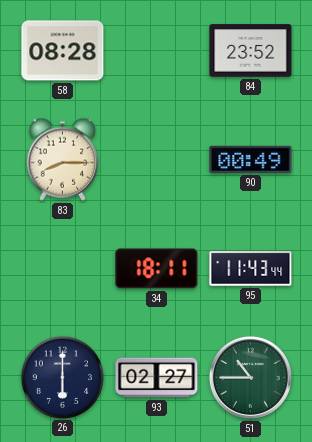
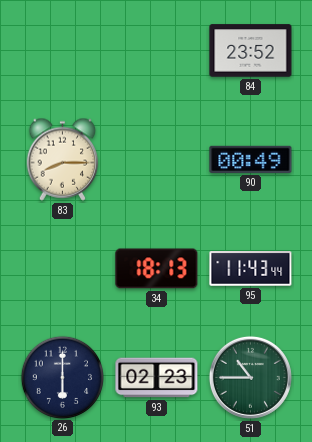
58: 08:28 -> none
34: 18:11 -> 18:13
93: 02:27 -> 02:23
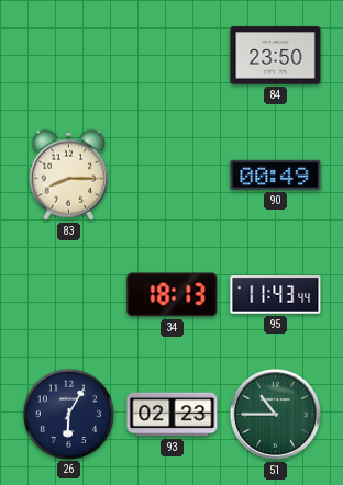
84: 23:52 -> 23:50
26: 6:00 -> 6:05
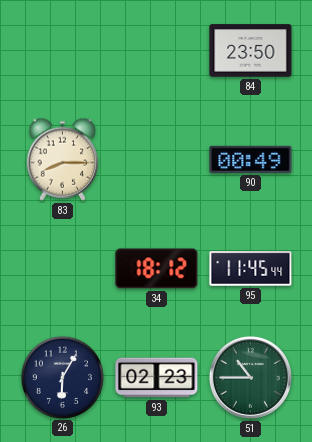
34: 18:13 -> 18:12
95: 11:43 -> 11:45
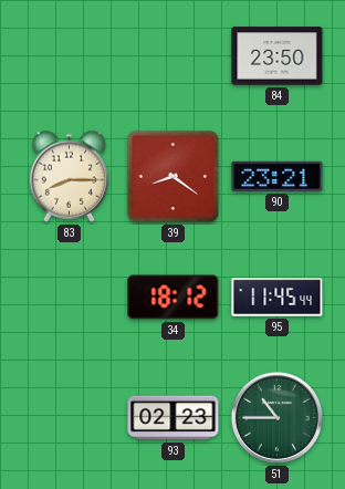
39: none -> 8:21
90: 00:49 -> 23:21
26: 6:05 -> none
